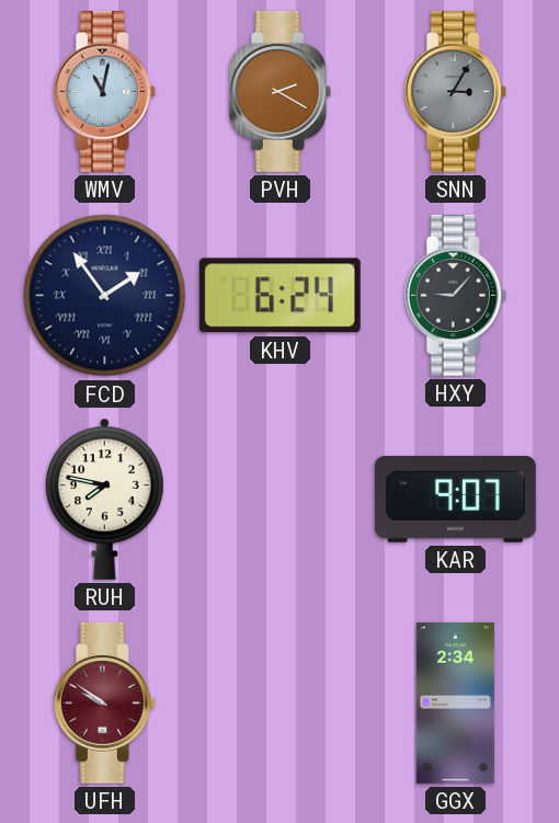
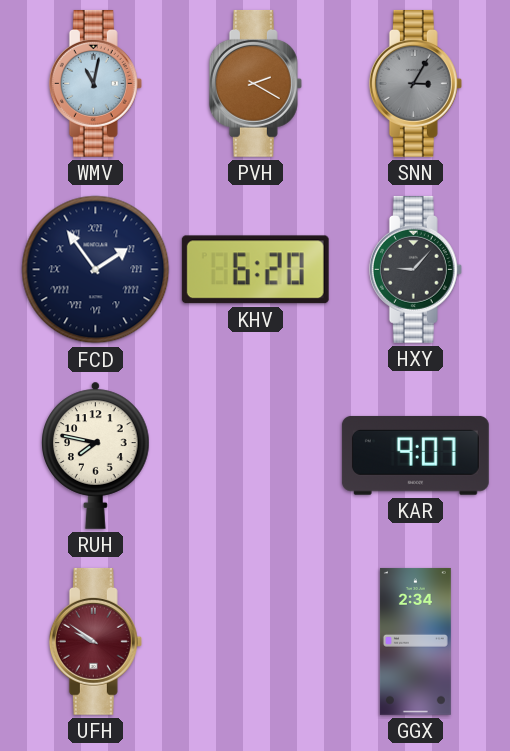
KHV: 6:24 -> 6:20
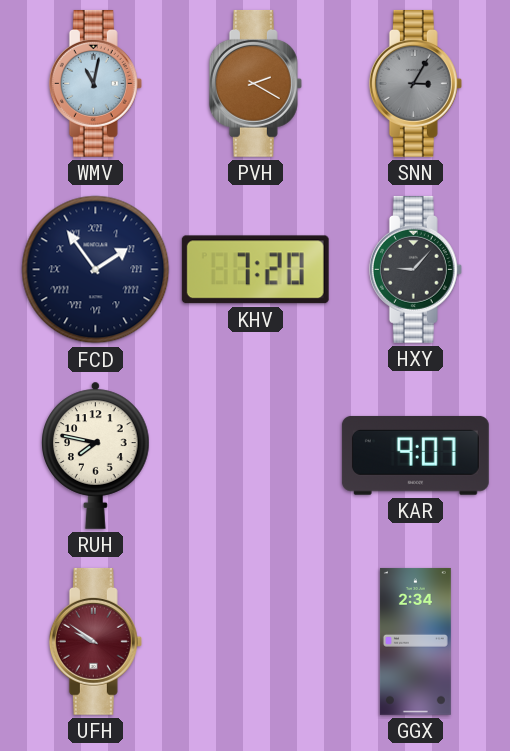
KHV: 6:20 -> 7:20
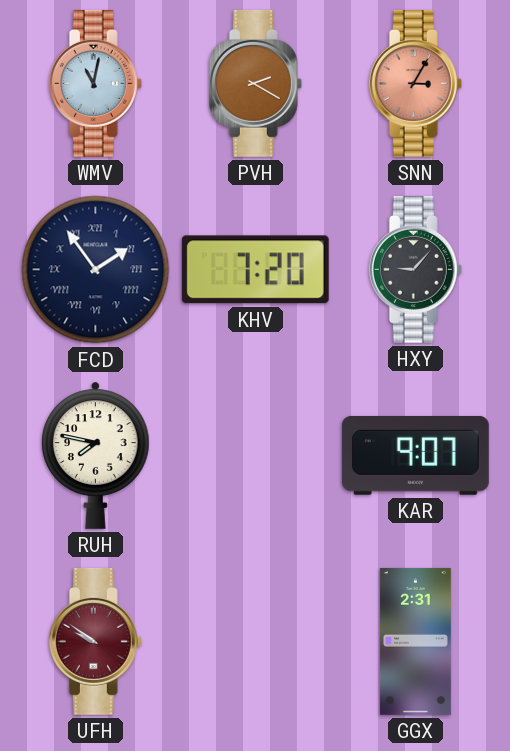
SNN dial: grey -> salmon
GGX: 2:34 -> 2:31
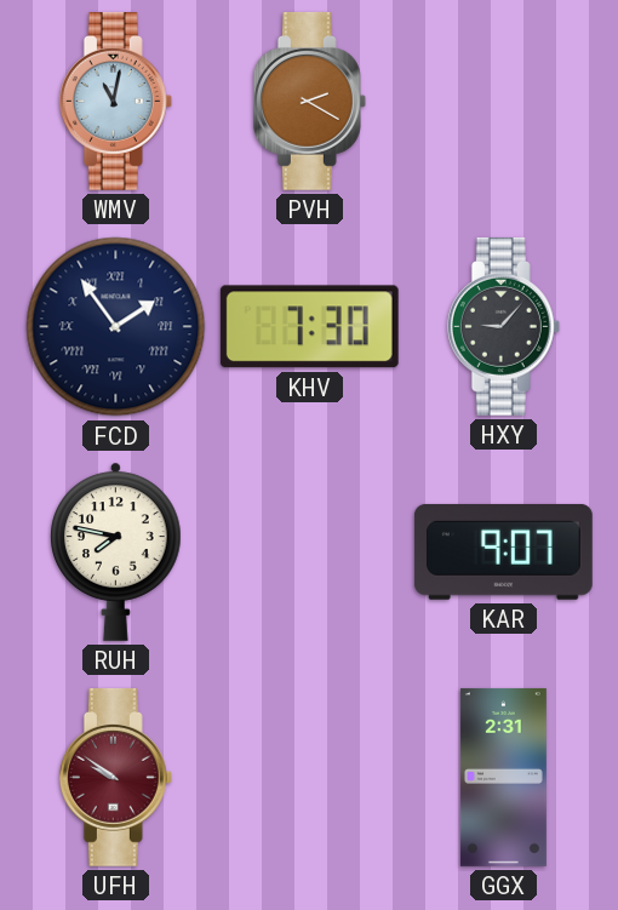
SNN: 3:05 -> none
KHV: 7:20 -> 7:30
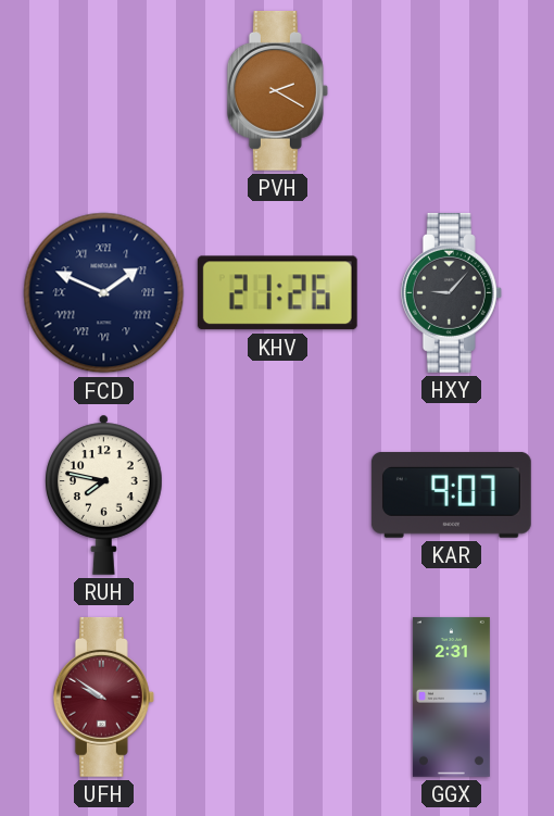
WMV: 11:02 -> none
FCD: 1:54 -> 1:49
KHV: 7:30 -> 21:26
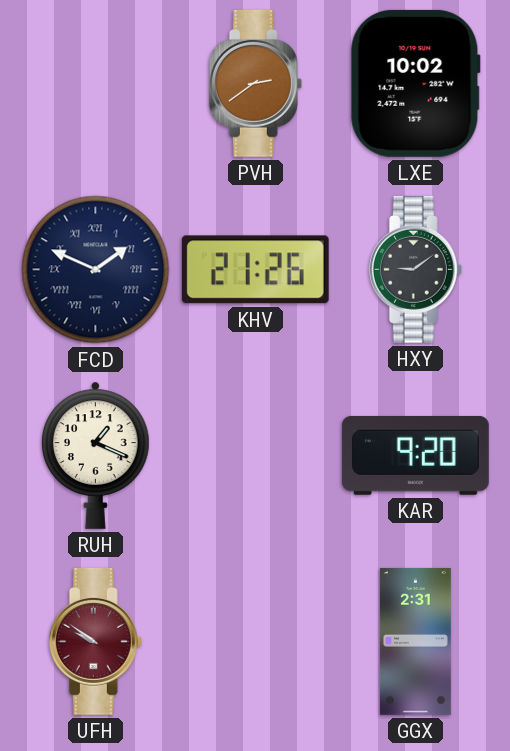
PVH: 2:20 -> 2:39
LXE: none -> 10:02
HXY: 9:07 -> 9:09
RUH: 7:47 -> 1:19
KAR: 9:07 -> 9:20
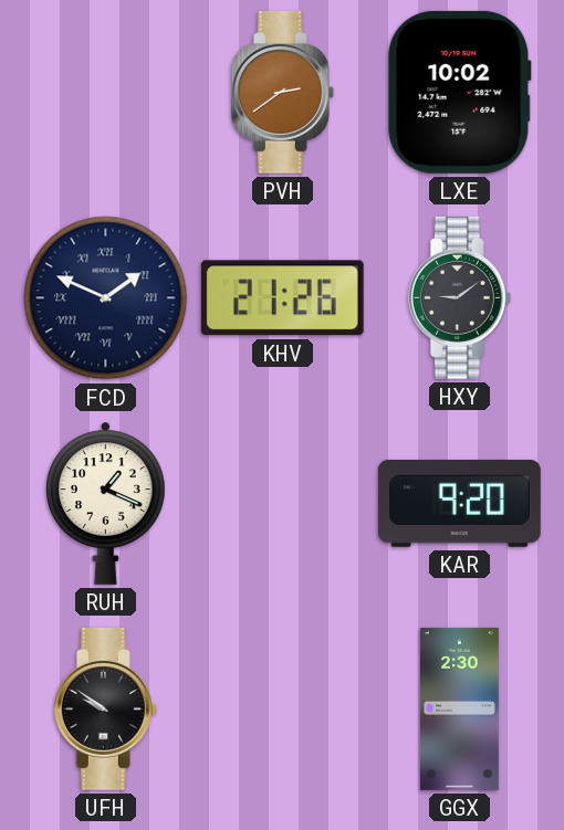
UFH dial: burgundy -> black
GGX: 2:31 -> 2:30
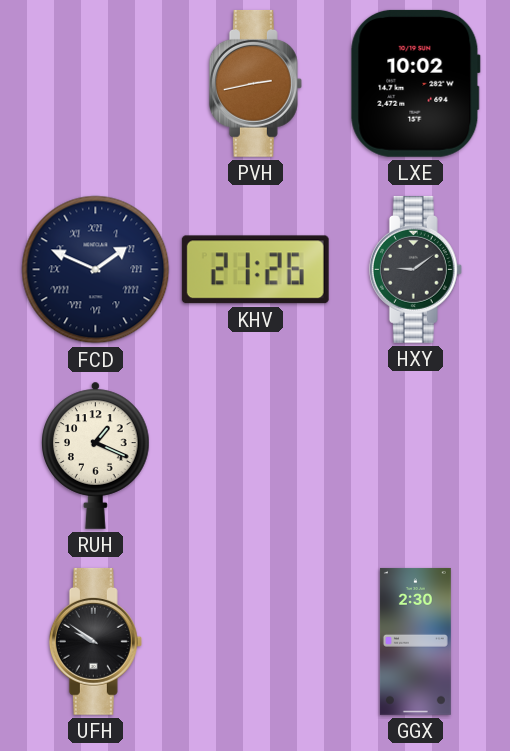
PVH: 2:39 -> 2:43
KAR: 9:20 -> none
